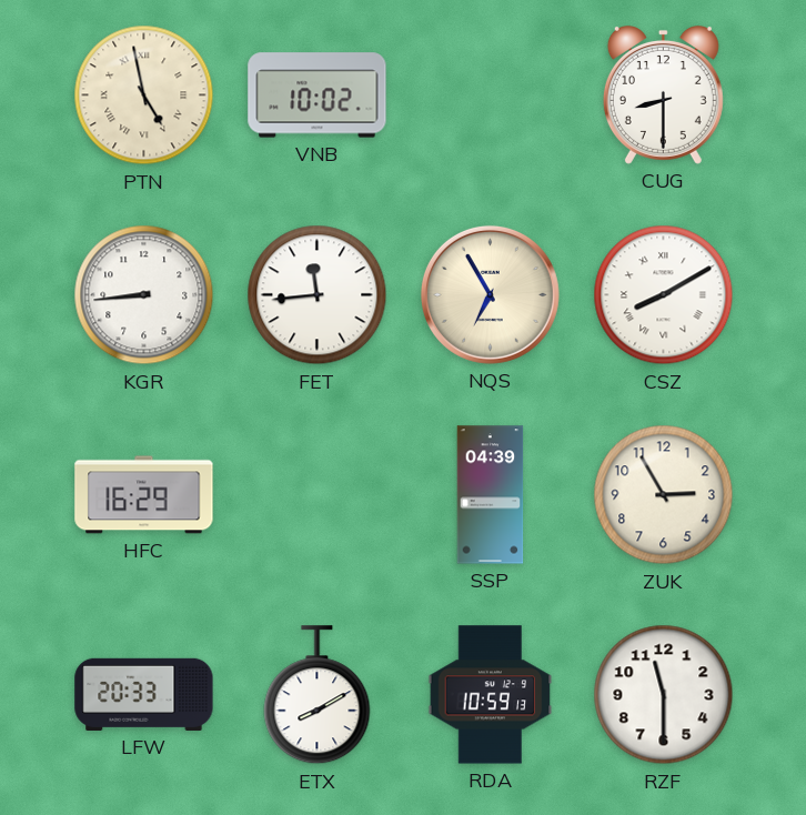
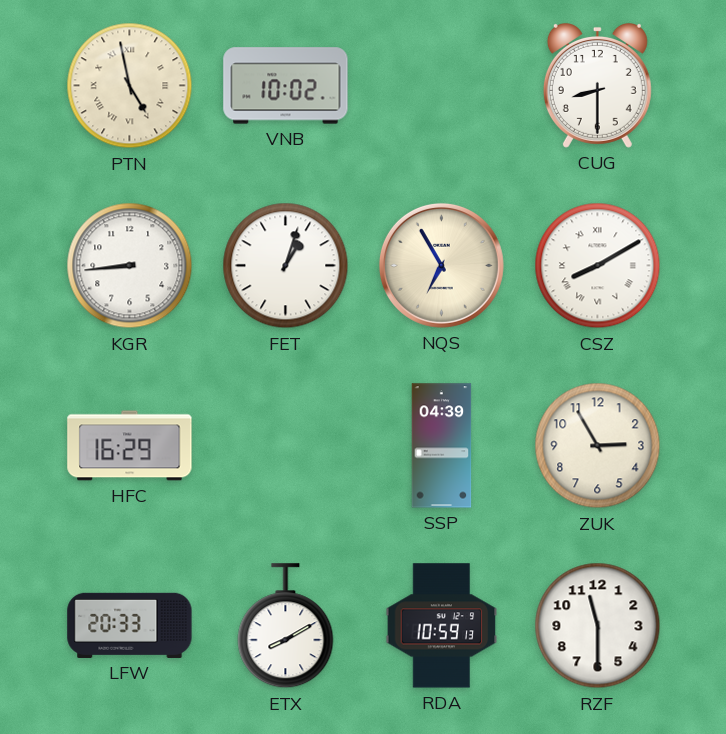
FET: 11:44 -> 1:03
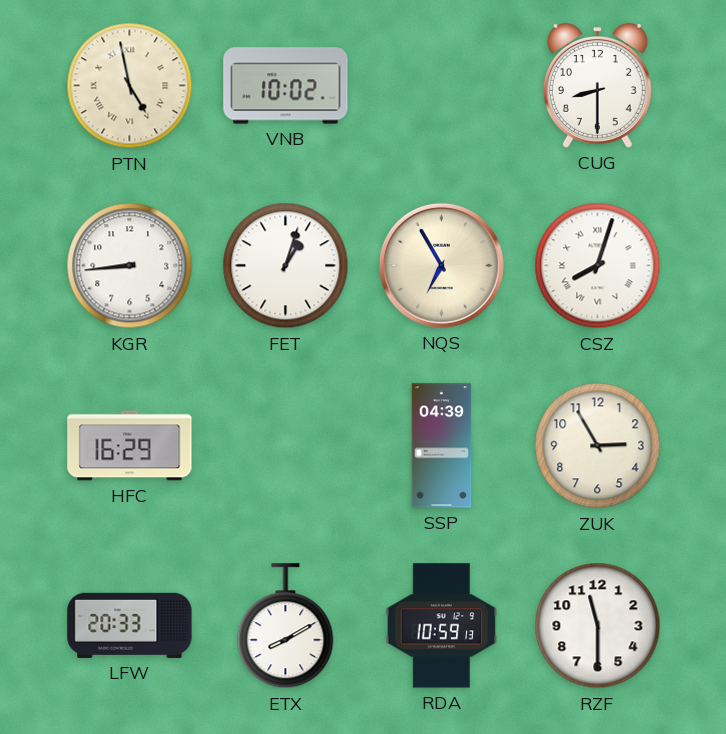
CSZ: 8:10 -> 8:03
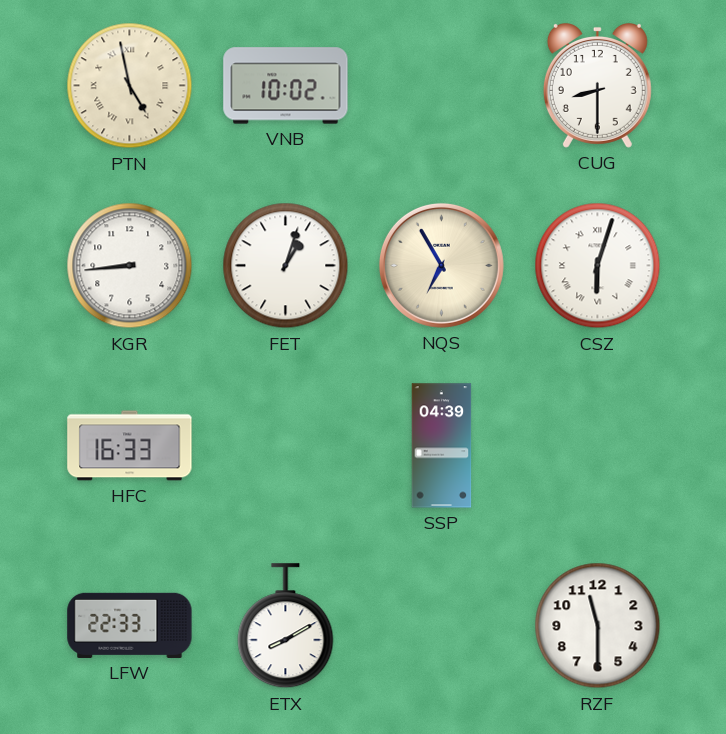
CSZ: 8:03 -> 6:03
HFC: 16:29 -> 16:33
ZUK: 2:55 -> none
LFW: 20:33 -> 22:33
RDA: 10:59 -> none
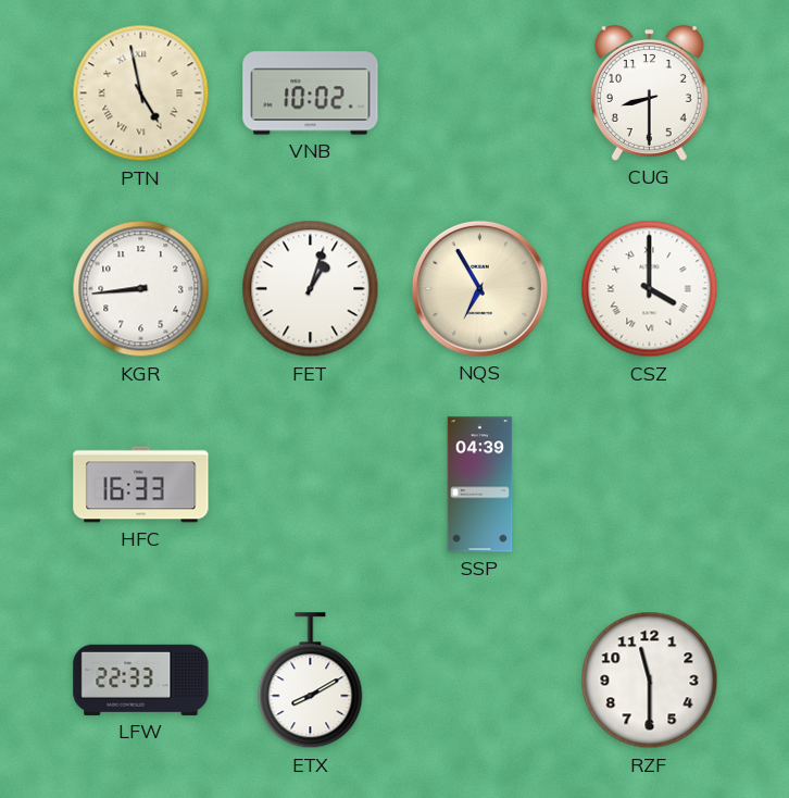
CSZ: 6:03 -> 4:00
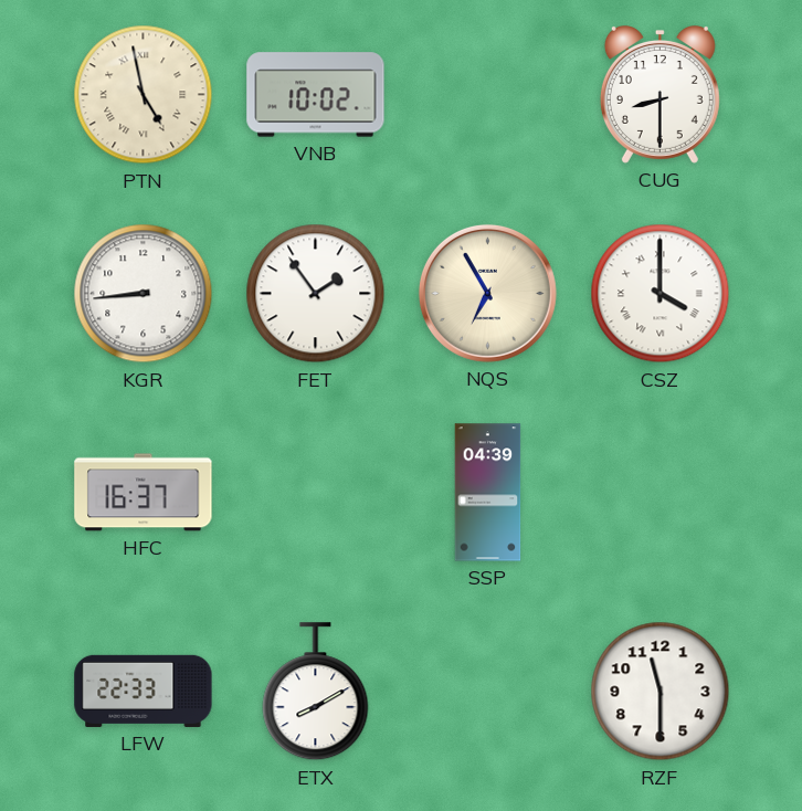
FET: 1:03 -> 1:54
HFC: 16:33 -> 16:37
